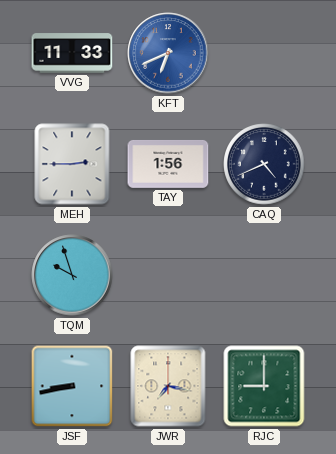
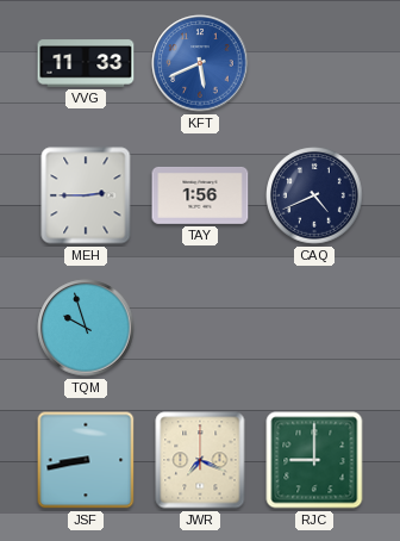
KFT: 6:41 -> 5:41
JWR: 7:17 -> 7:19
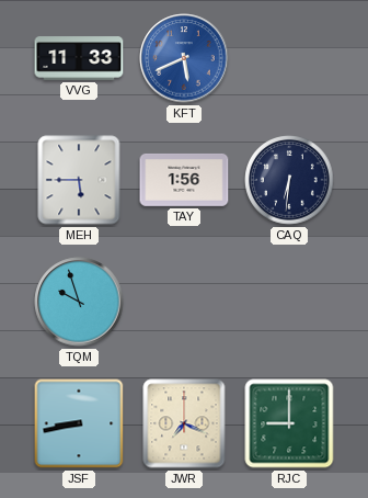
MEH: 2:45 -> 5:45
CAQ: 4:41 -> 6:31
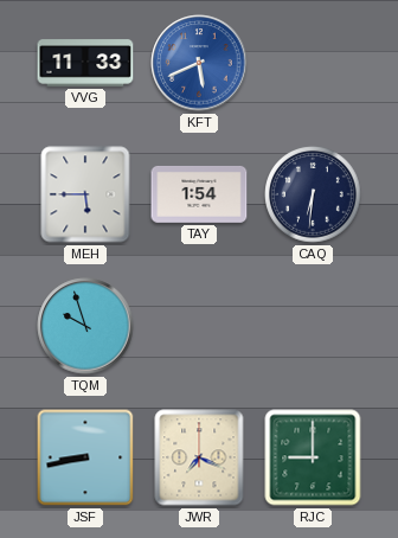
TAY: 1:56 -> 1:54
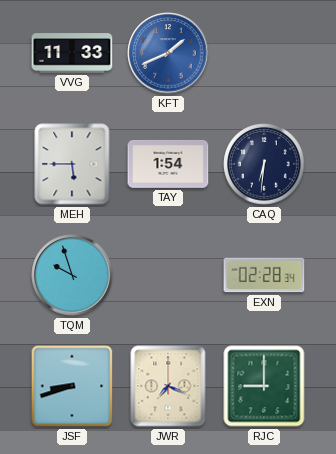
KFT: 5:41 -> 1:41
EXN: none -> 02:28
JSF: 8:43 -> 8:42
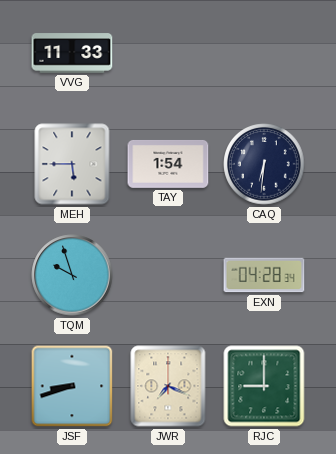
KFT: 1:41 -> none
EXN: 02:28 -> 04:28
